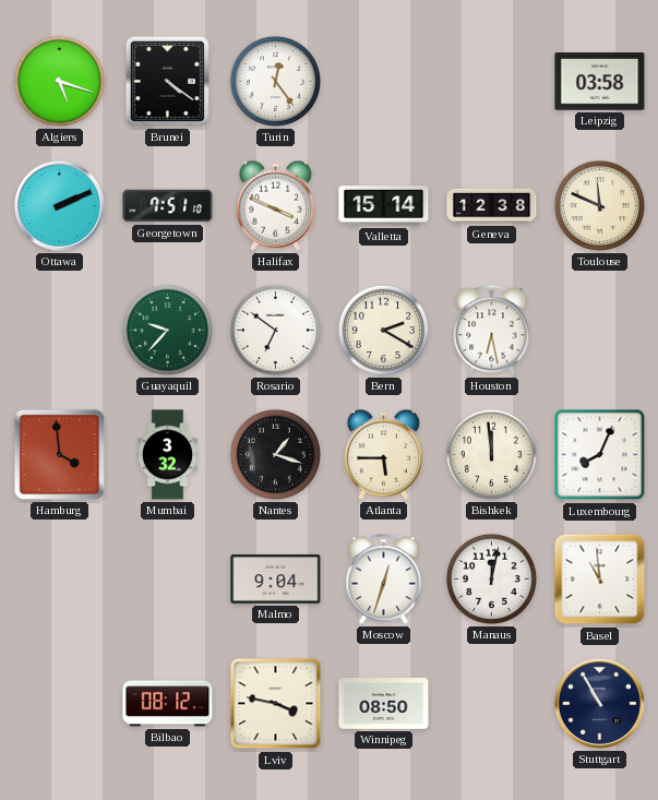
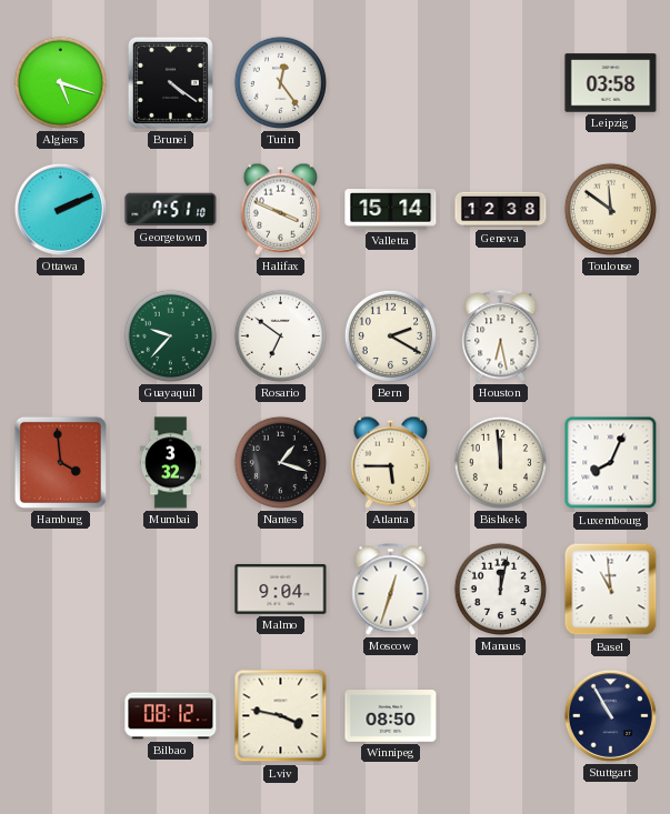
Toulouse: 11:49 -> 11:51
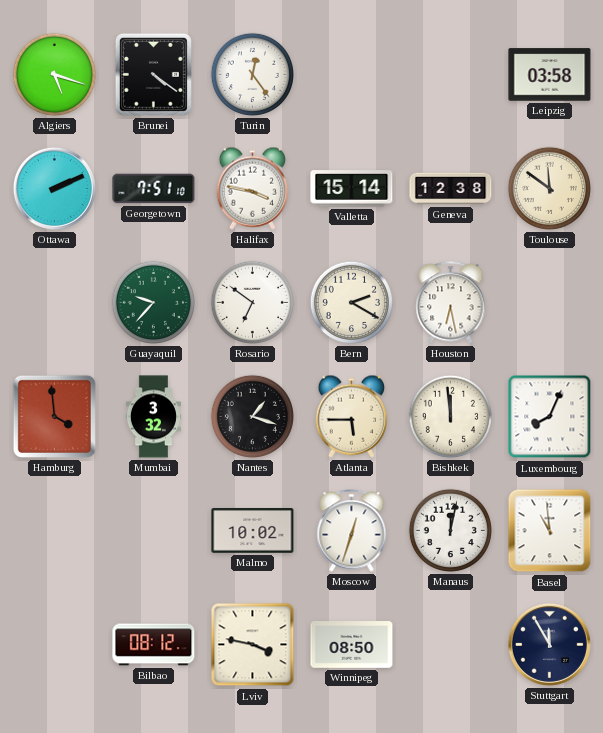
Halifax: 3:49 -> 3:47
Malmo: 9:04 -> 10:02
Stuttgart: 10:55 -> 11:55
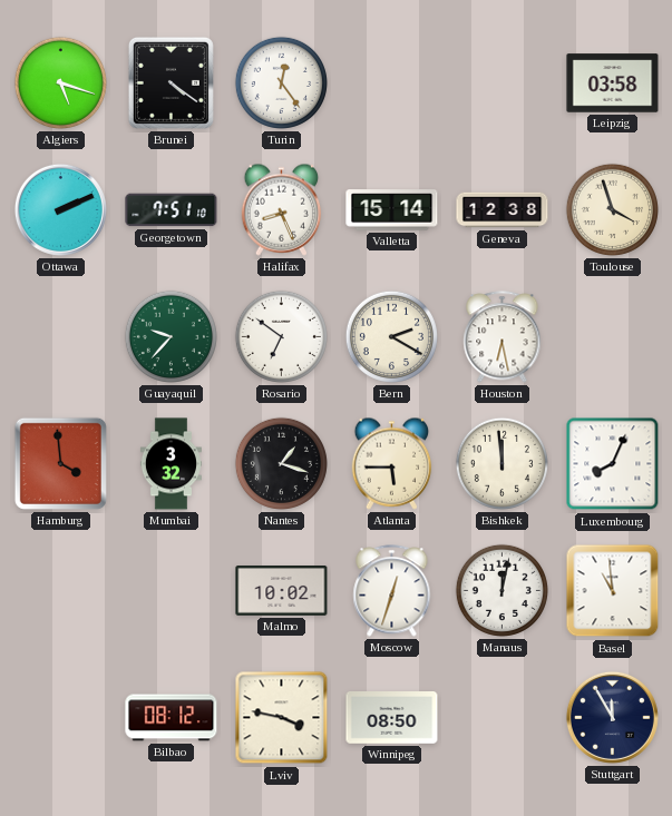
Halifax: 3:47 -> 8:26
Toulouse: 11:51 -> 3:57
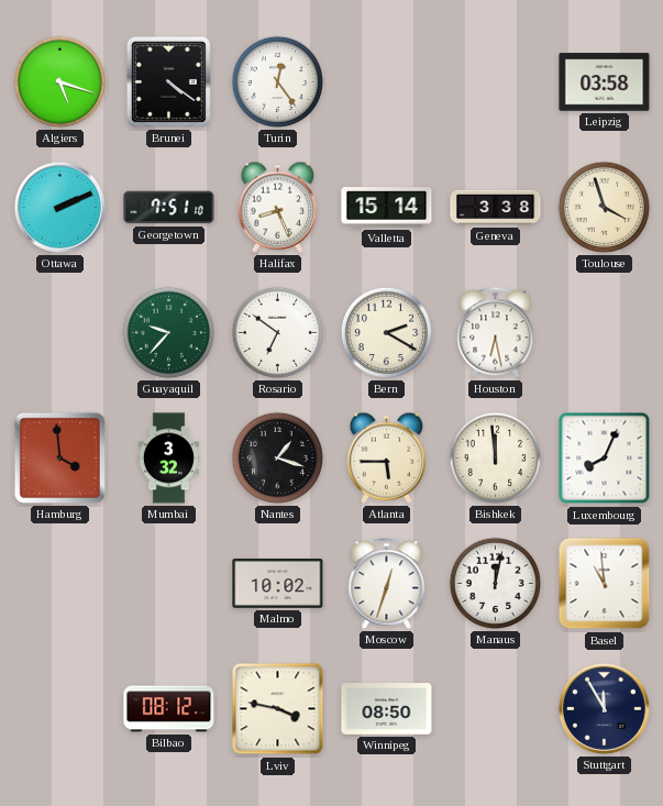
Geneva: 12:38 -> 3:38
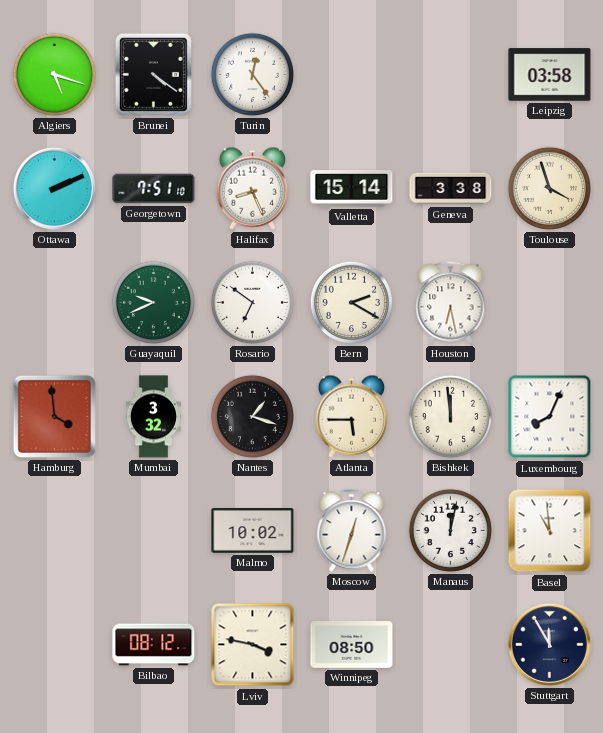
Guayaquil: 9:37 -> 9:41
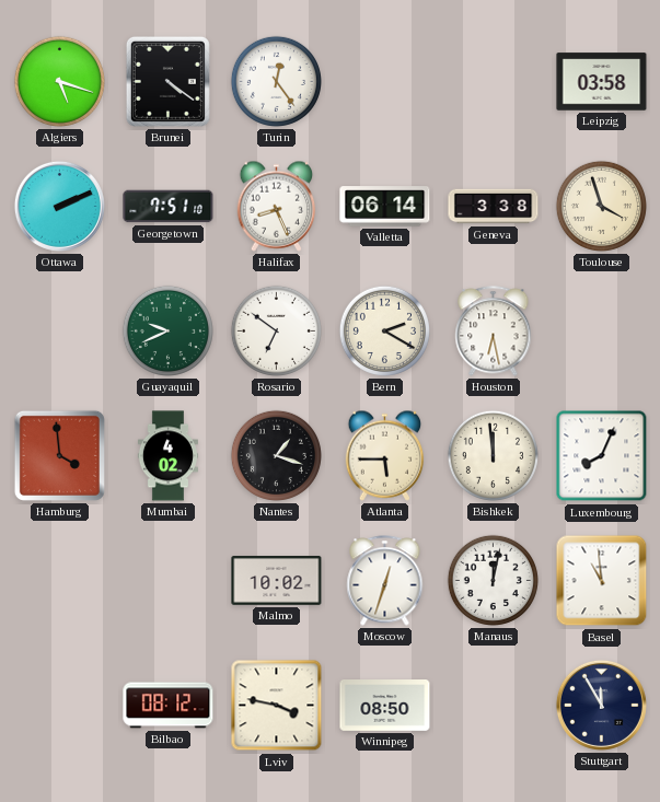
Valletta: 15:14 -> 06:14
Mumbai: 3:32 -> 4:02
